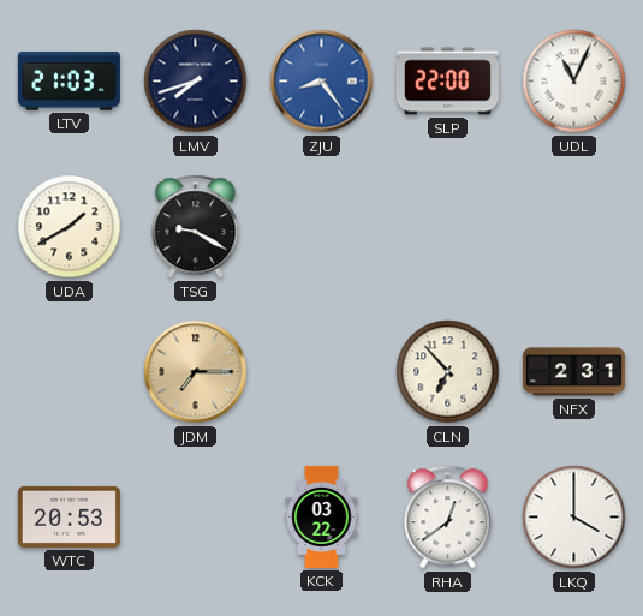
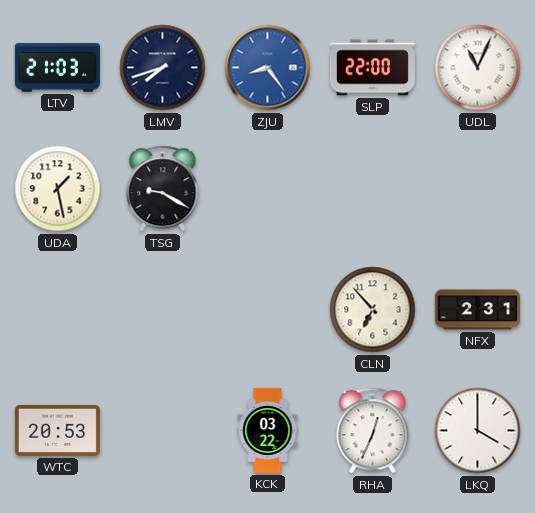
UDA: 1:40 -> 1:28
JDM: 7:15 -> none
RHA: 12:39 -> 12:34
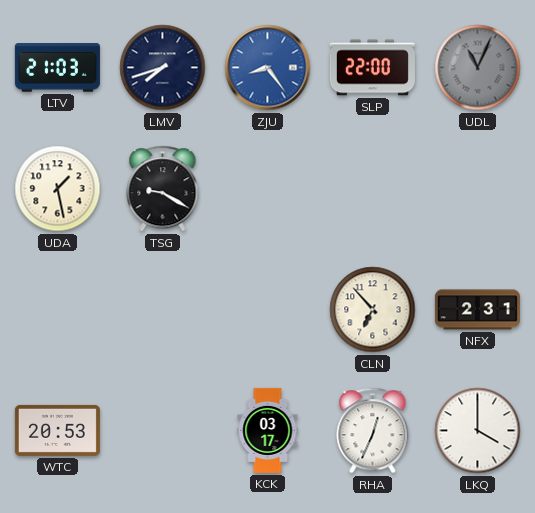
UDL dial: white -> grey
KCK: 03:22 -> 03:17
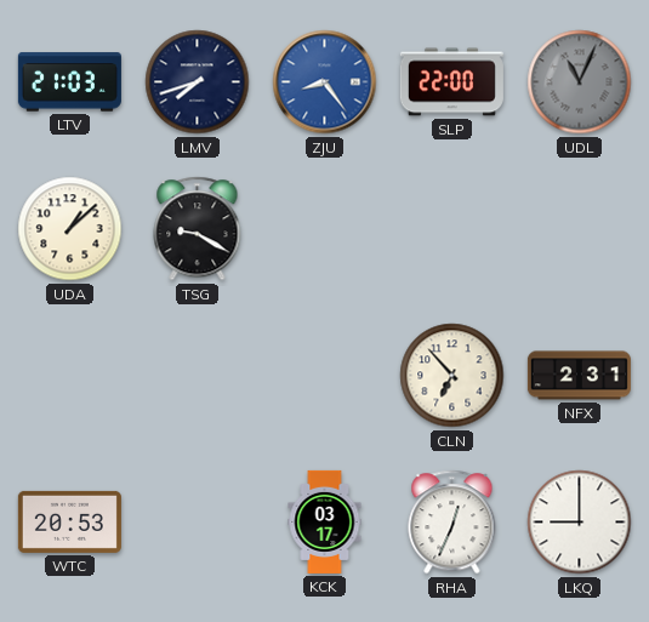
UDA: 1:28 -> 1:08
LKQ: 4:00 -> 9:00
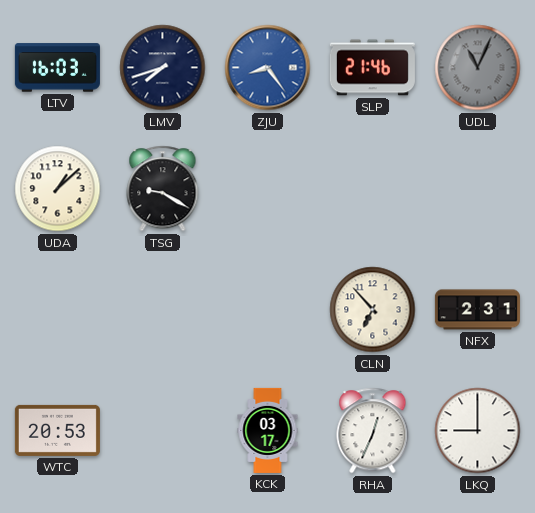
LTV: 21:03 -> 16:03
SLP: 22:00 -> 21:46
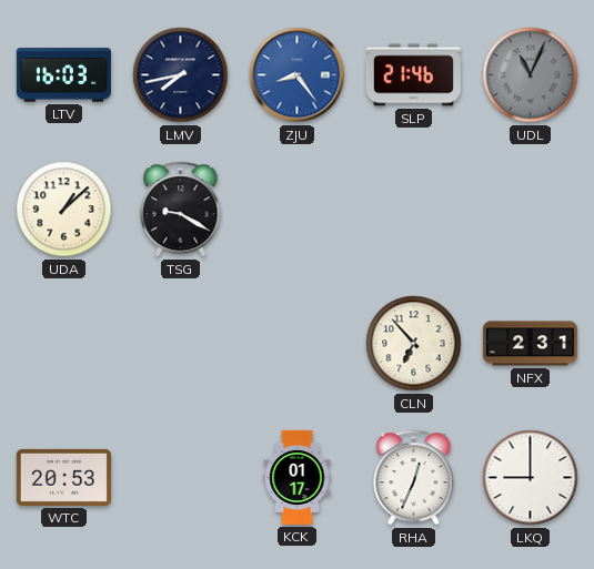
LMV: 7:42 -> 7:43
KCK: 03:17 -> 01:17
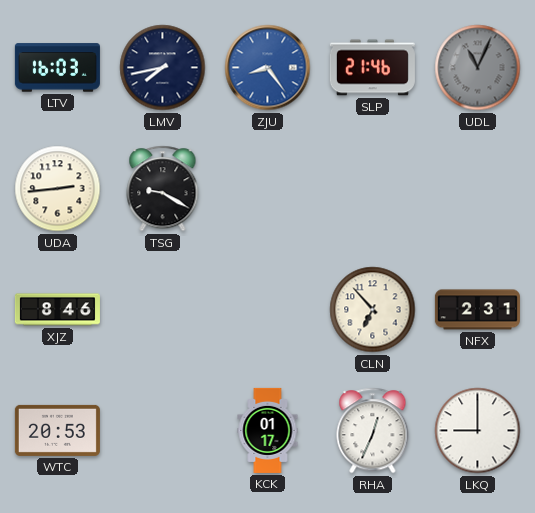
UDA: 1:08 -> 2:44
XJZ: none -> 8:46
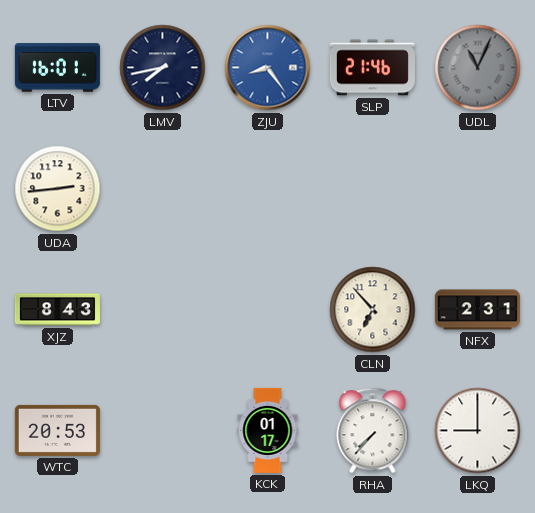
LTV: 16:03 -> 16:01
TSG: 9:20 -> none
XJZ: 8:46 -> 8:43
RHA: 12:34 -> 7:37
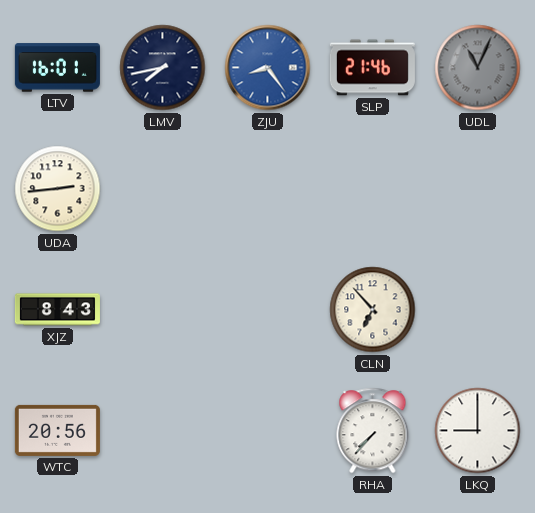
NFX: 2:31 -> none
WTC: 20:53 -> 20:56
KCK: 01:17 -> none
